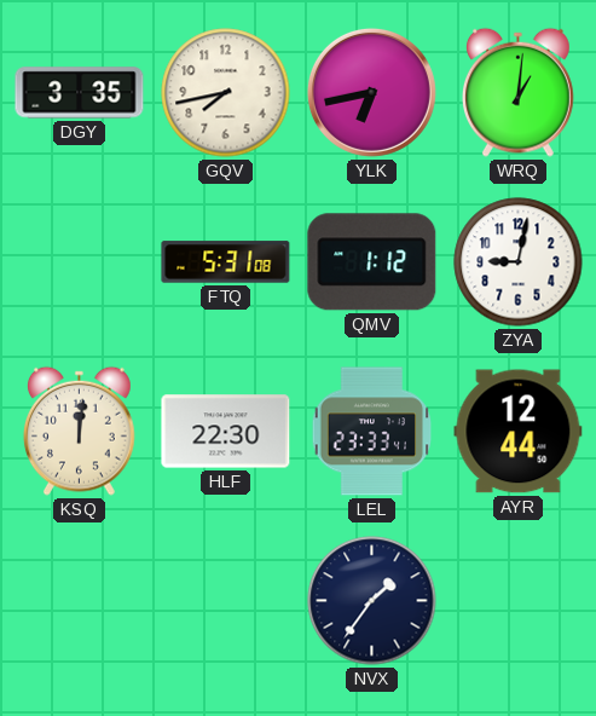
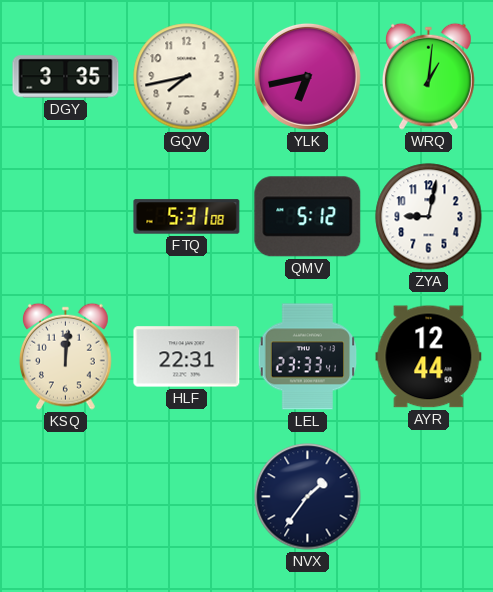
QMV: 1:12 -> 5:12
HLF: 22:30 -> 22:31
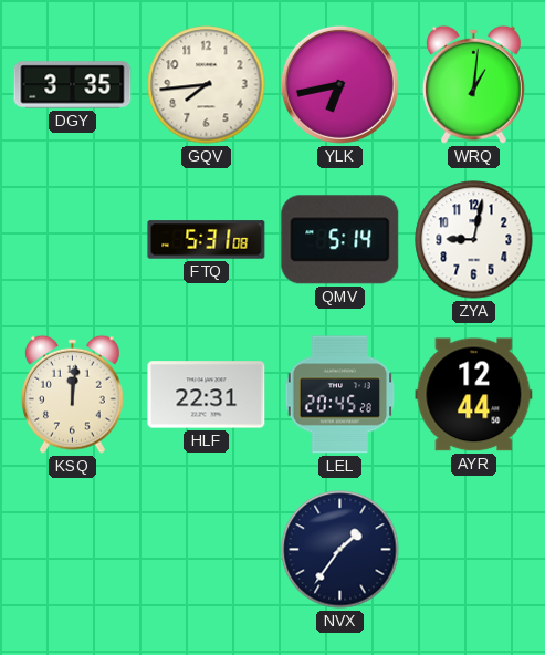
GQV: 7:43 -> 7:44
QMV: 5:12 -> 5:14
LEL: 23:33 -> 20:45
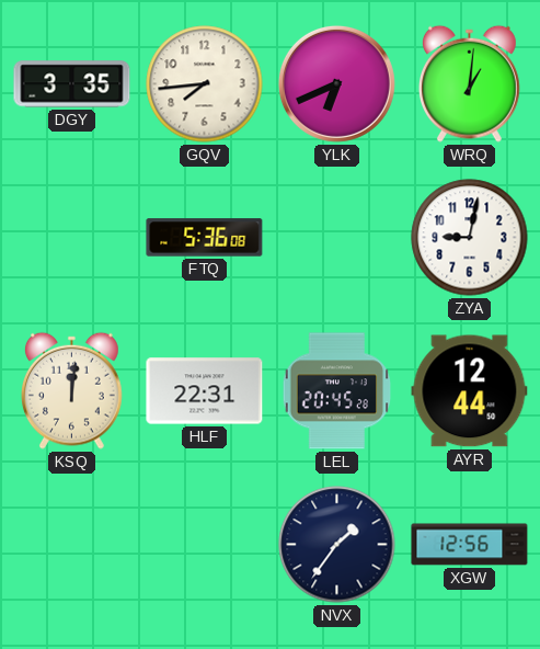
YLK: 6:43 -> 6:41
FTQ: 5:31 -> 5:36
QMV: 5:14 -> none
XGW: none -> 12:56
